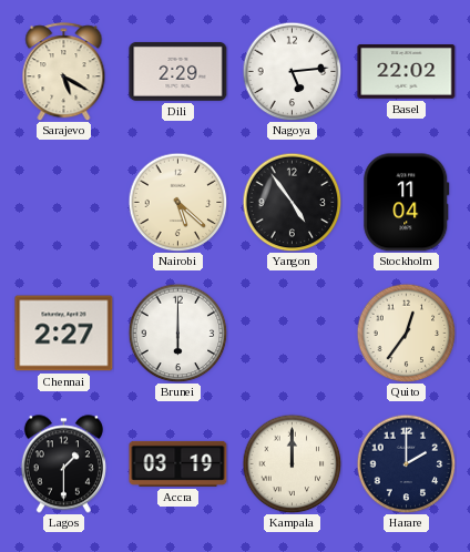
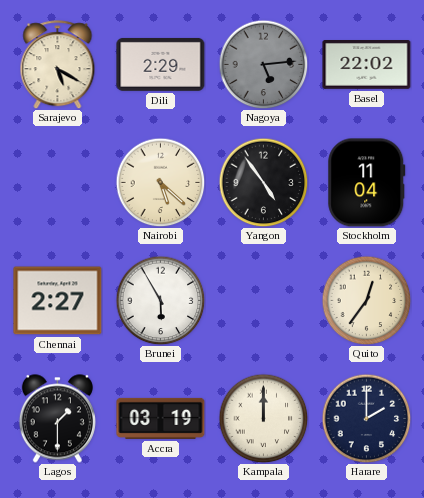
Nagoya dial: white -> grey
Brunei: 6:00 -> 5:55
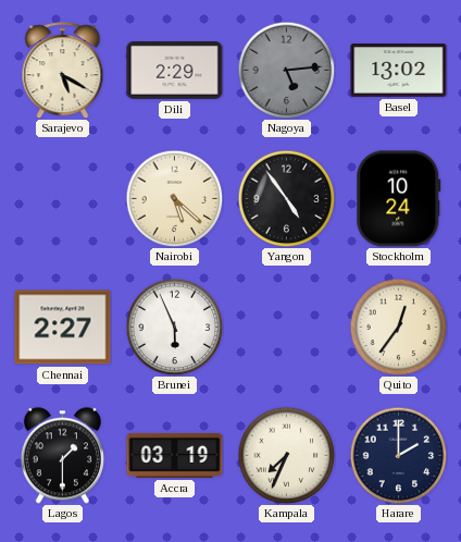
Basel: 22:02 -> 13:02
Stockholm: 11:04 -> 10:24
Brunei: 5:55 -> 5:56
Kampala: 12:00 -> 7:34
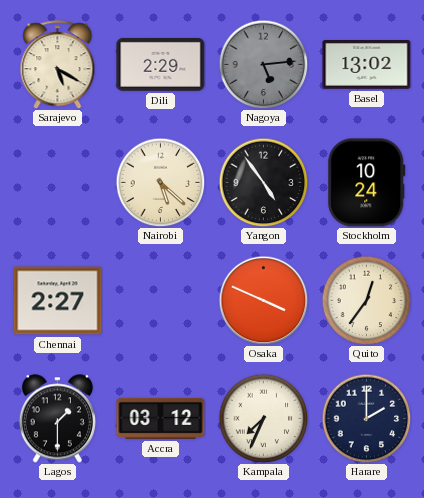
Brunei: 5:56 -> none
Osaka: none -> 3:49
Accra: 03:19 -> 03:12
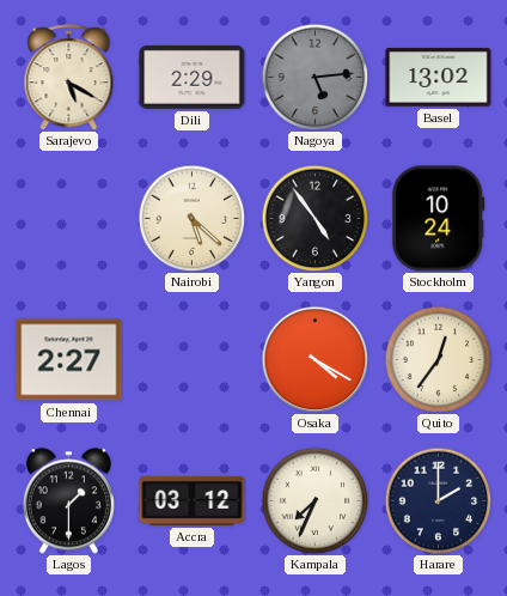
Osaka: 3:49 -> 4:20
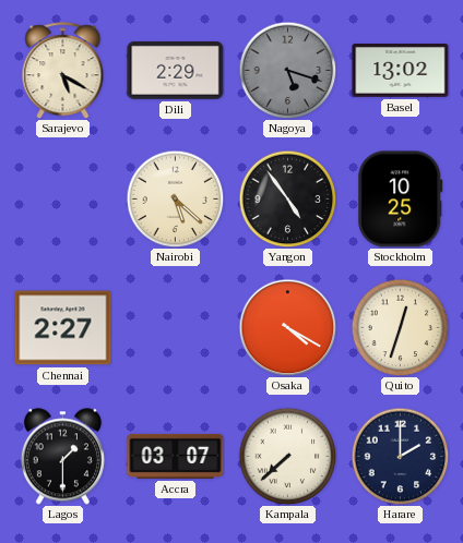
Nagoya: 5:14 -> 5:18
Stockholm: 10:24 -> 10:25
Quito: 12:36 -> 12:33
Accra: 03:12 -> 03:07
Kampala: 7:34 -> 7:38
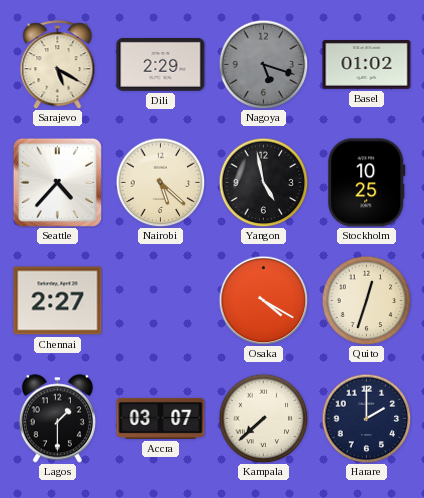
Basel: 13:02 -> 01:02
Seattle: none -> 4:37
Yangon: 4:54 -> 4:58
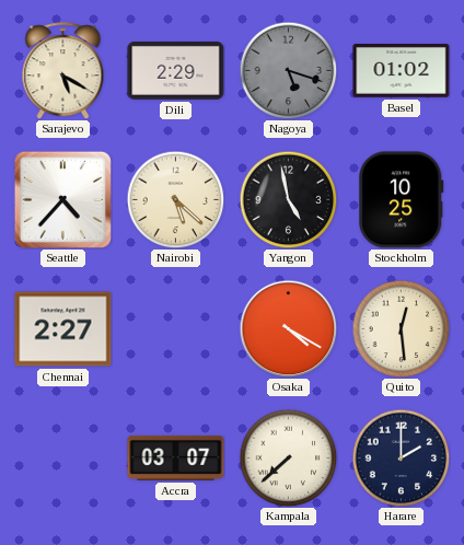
Quito: 12:33 -> 12:29
Lagos: 1:30 -> none
